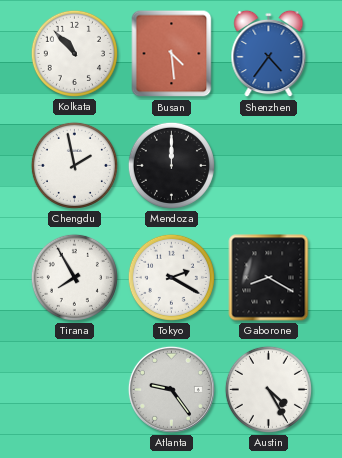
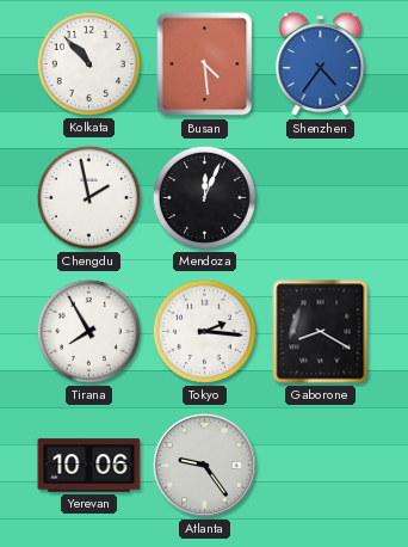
Mendoza: 12:00 -> 12:04
Tokyo: 2:20 -> 2:16
Yerevan: none -> 10:06
Austin: 4:25 -> none
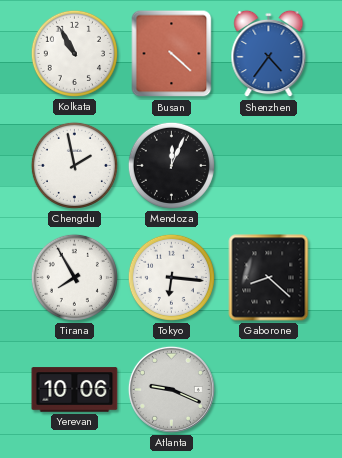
Kolkata: 10:53 -> 10:55
Busan: 4:29 -> 4:22
Tokyo: 2:16 -> 6:16
Gaborone: 8:20 -> 8:22
Atlanta: 9:24 -> 9:19
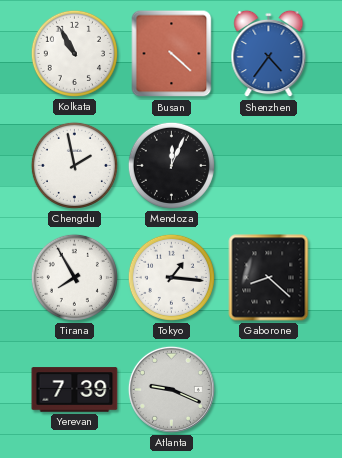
Tokyo: 6:16 -> 1:16
Yerevan: 10:06 -> 7:39
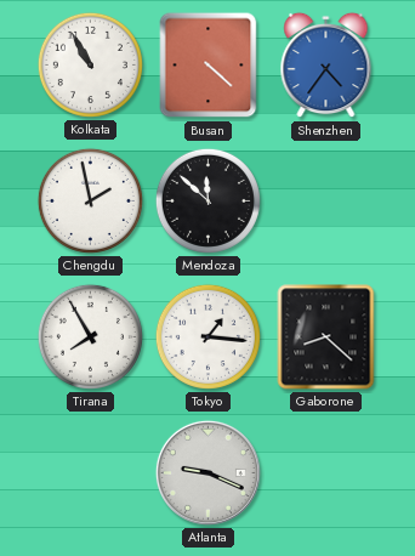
Mendoza: 12:04 -> 11:52
Yerevan: 7:39 -> none
